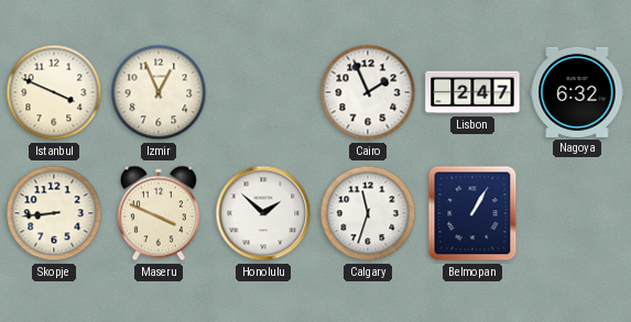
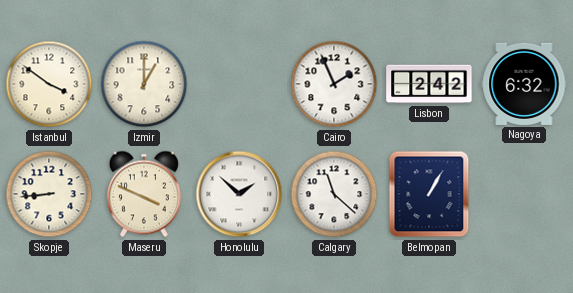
Istanbul: 3:49 -> 3:51
Izmir: 12:56 -> 1:00
Lisbon: 2:47 -> 2:42
Calgary: 11:33 -> 11:22
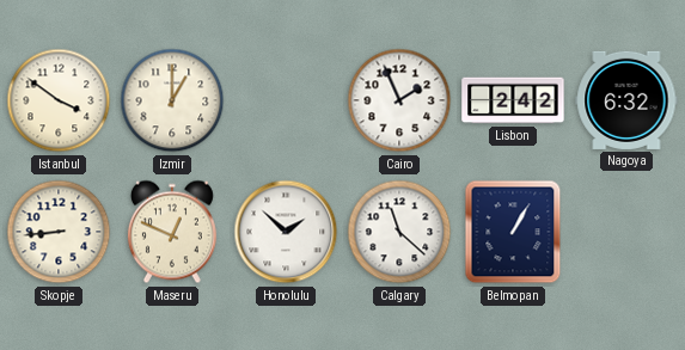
Maseru: 3:49 -> 12:49
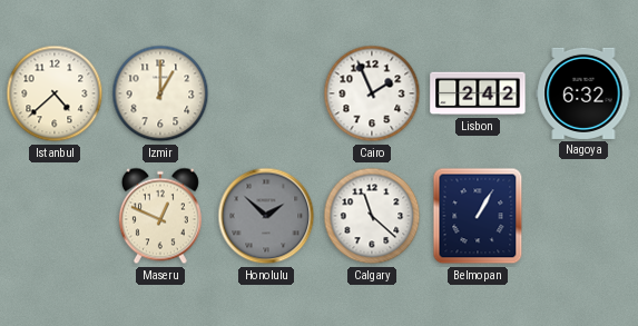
Istanbul: 3:51 -> 4:38
Skopje: 8:44 -> none
Honolulu dial: white -> grey
